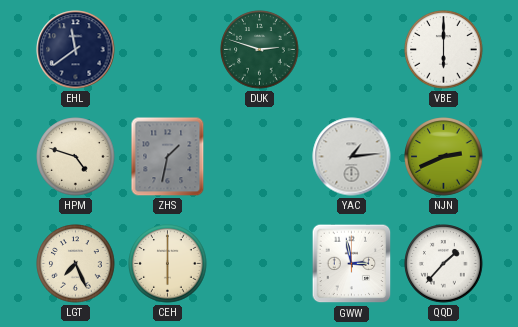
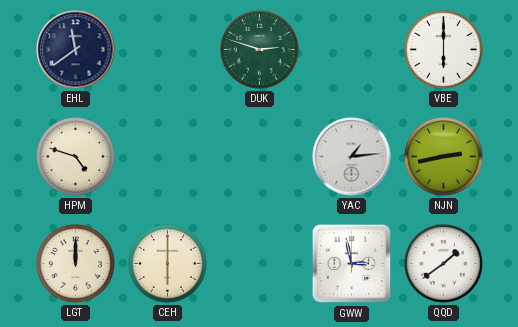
ZHS: 1:32 -> none
NJN: 2:41 -> 2:43
LGT: 7:26 -> 12:00
QQD: 1:37 -> 1:39
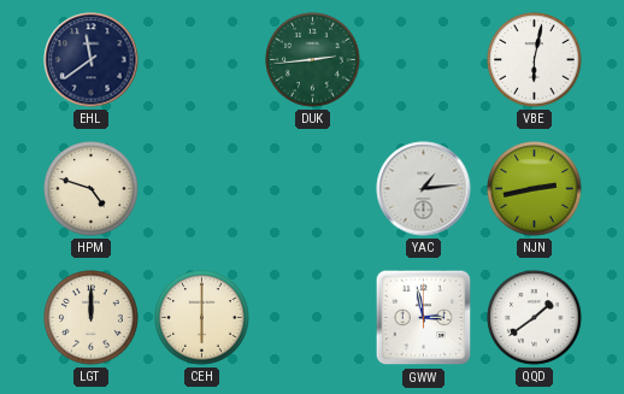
DUK: 2:48 -> 2:44
VBE: 6:00 -> 6:02
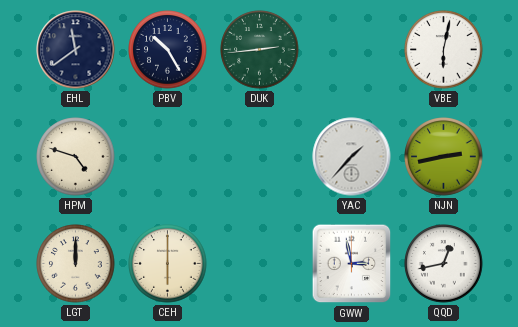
PBV: none -> 10:25
YAC: 1:14 -> 1:37
QQD: 1:39 -> 12:43
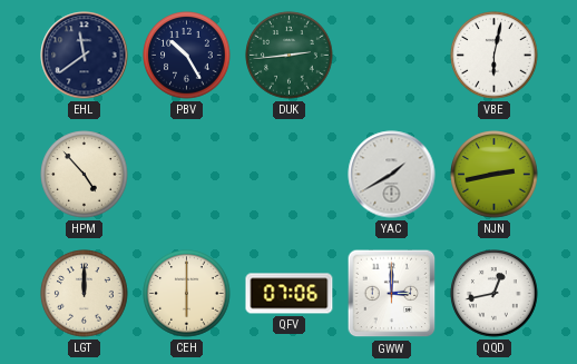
HPM: 4:48 -> 4:53
YAC: 1:37 -> 1:40
QFV: none -> 07:06
GWW: 2:58 -> 3:00
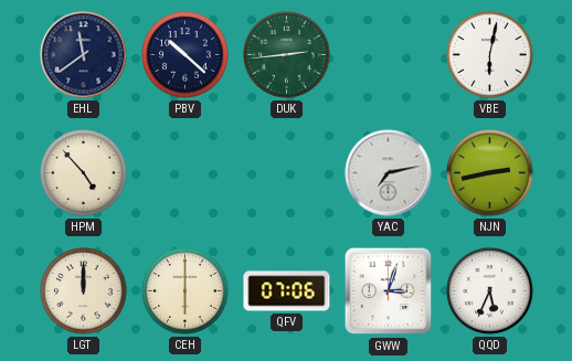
PBV: 10:25 -> 10:22
YAC: 1:40 -> 7:13
GWW: 3:00 -> 3:03
QQD: 12:43 -> 5:34
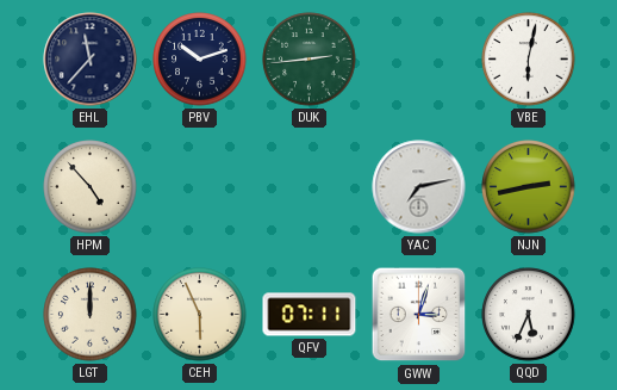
EHL: 11:39 -> 11:37
PBV: 10:22 -> 10:12
CEH: 6:00 -> 5:56
QFV: 07:06 -> 07:11
